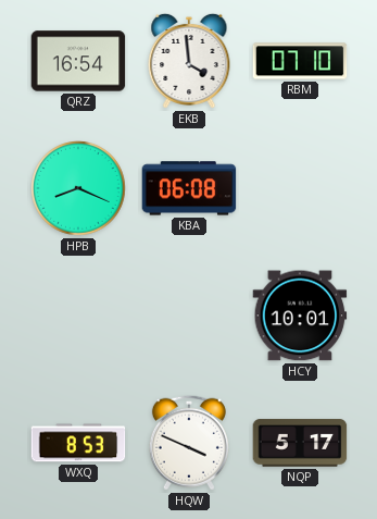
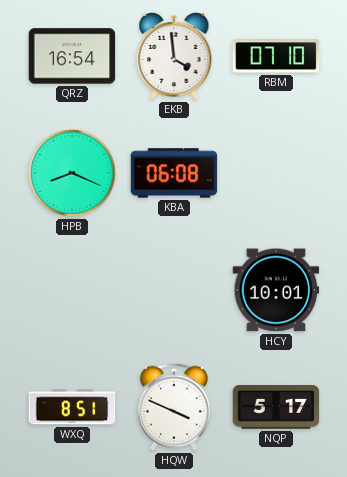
WXQ: 8:53 -> 8:51
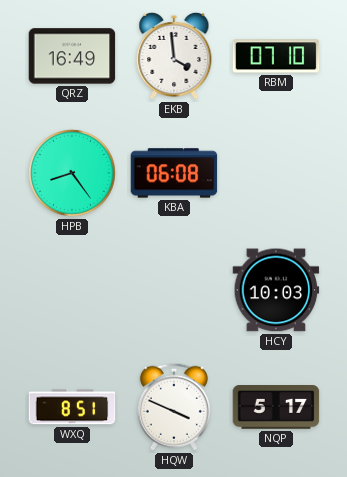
QRZ: 16:54 -> 16:49
HPB: 8:19 -> 8:24
HCY: 10:01 -> 10:03
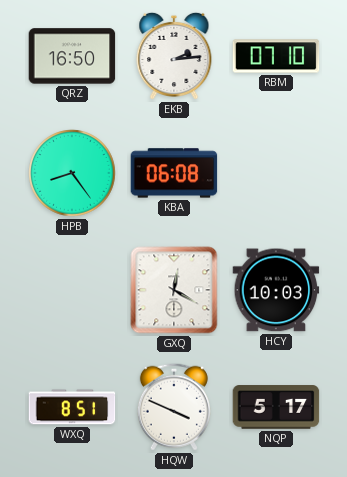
QRZ: 16:49 -> 16:50
EKB: 3:59 -> 2:14
GXQ: none -> 12:20
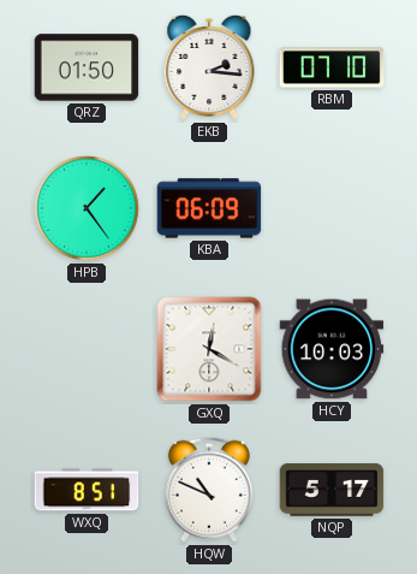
QRZ: 16:50 -> 01:50
EKB: 2:14 -> 2:16
HPB: 8:24 -> 1:24
KBA: 06:08 -> 06:09
HQW: 3:49 -> 10:49
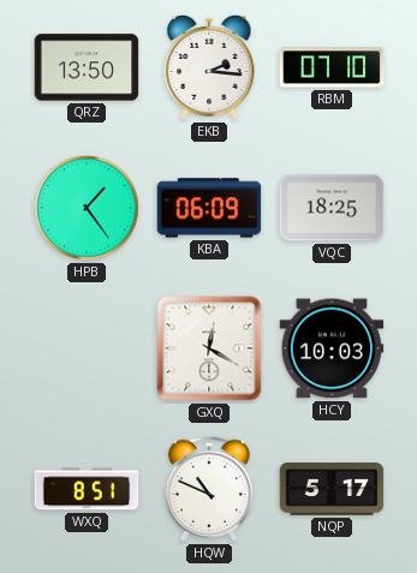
QRZ: 01:50 -> 13:50
VQC: none -> 18:25
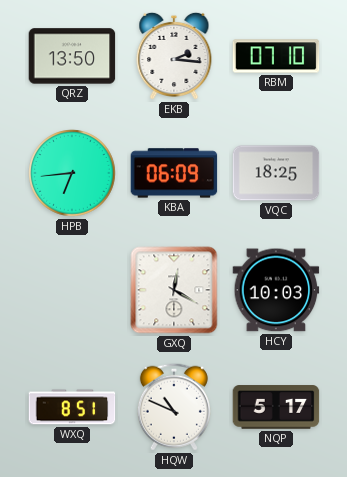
HPB: 1:24 -> 6:44
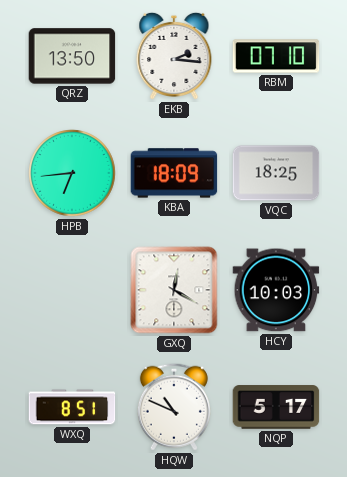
KBA: 06:09 -> 18:09
